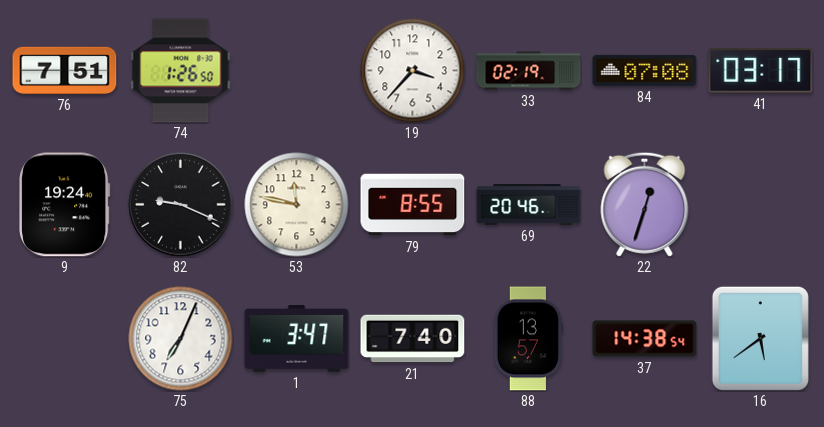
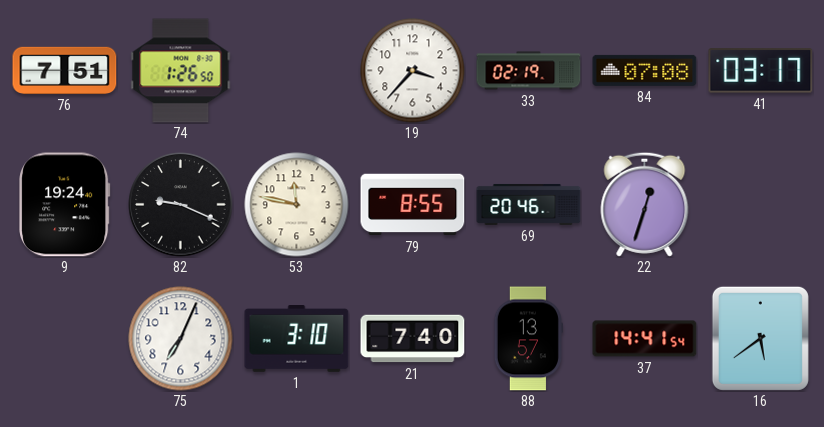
1: 3:47 -> 3:10
37: 14:38 -> 14:41
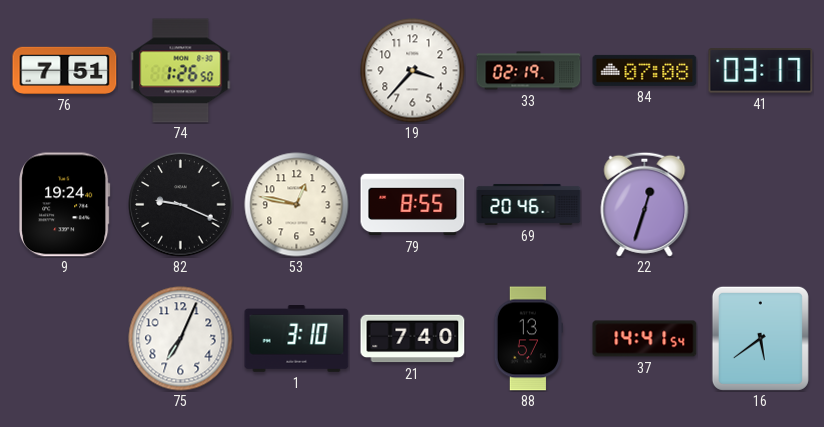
53: 11:47 -> 12:47
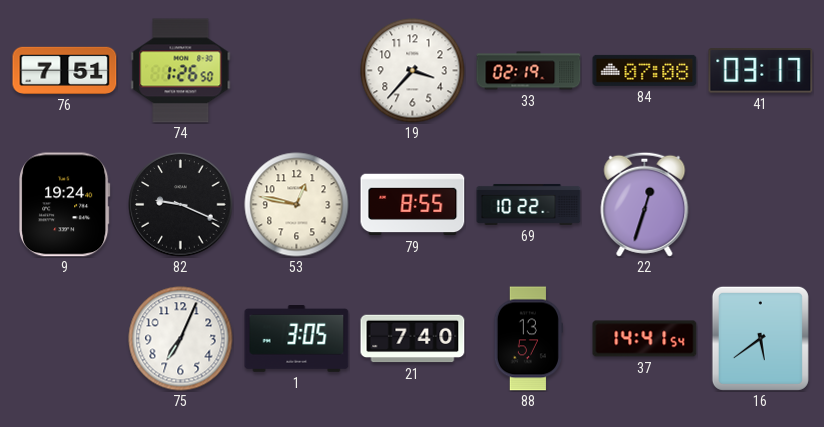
69: 20:46 -> 10:22
1: 3:10 -> 3:05
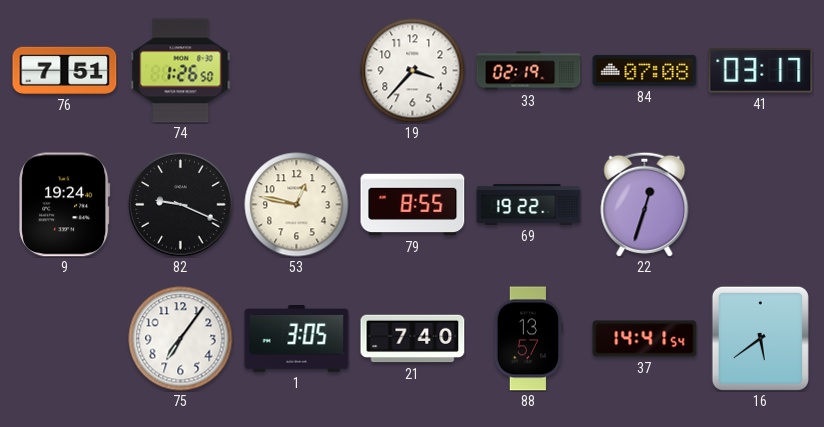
69: 10:22 -> 19:22
75: 7:04 -> 7:06
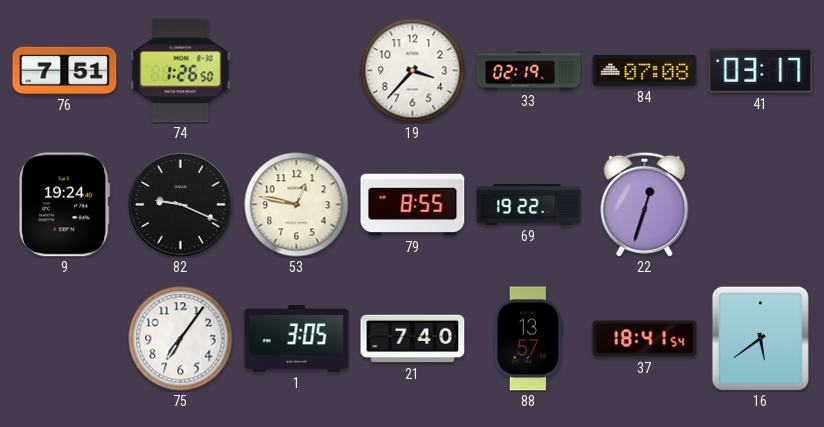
37: 14:41 -> 18:41
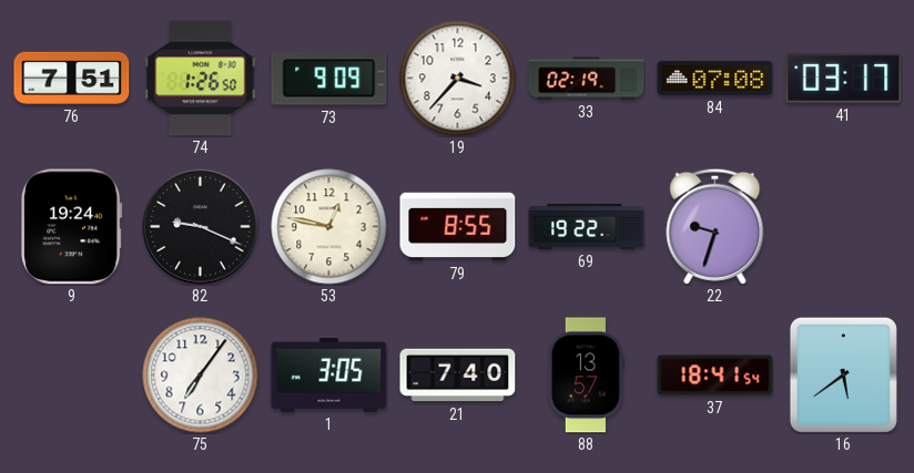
73: none -> 9:09
22: 12:33 -> 9:33
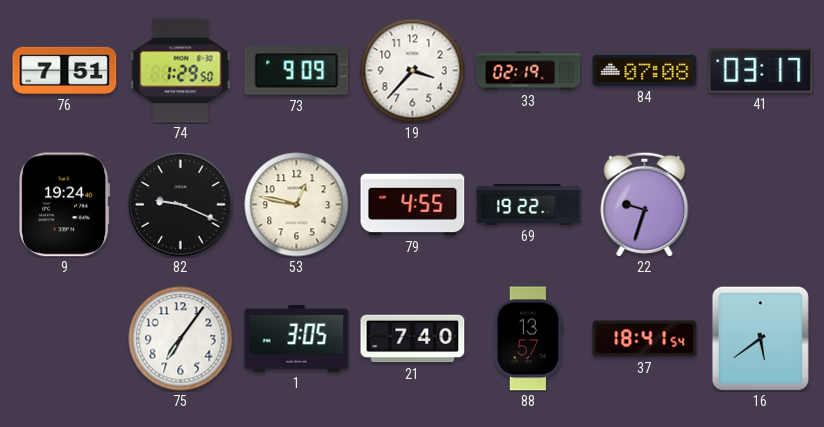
74: 1:26 -> 1:29
79: 8:55 -> 4:55
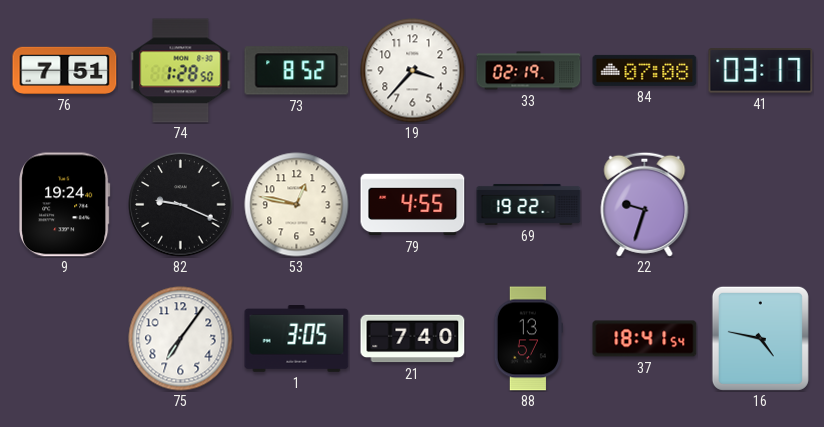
74: 1:29 -> 1:28
73: 9:09 -> 8:52
16: 5:39 -> 4:47
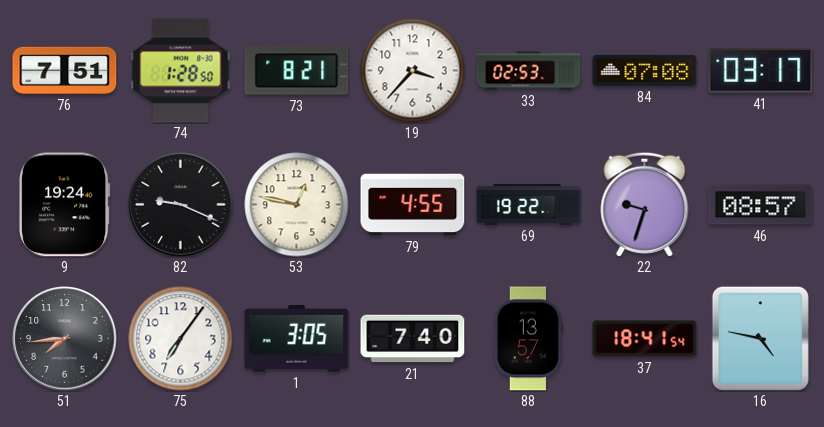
73: 8:52 -> 8:21
33: 02:19 -> 02:53
46: none -> 08:57
51: none -> 7:44
